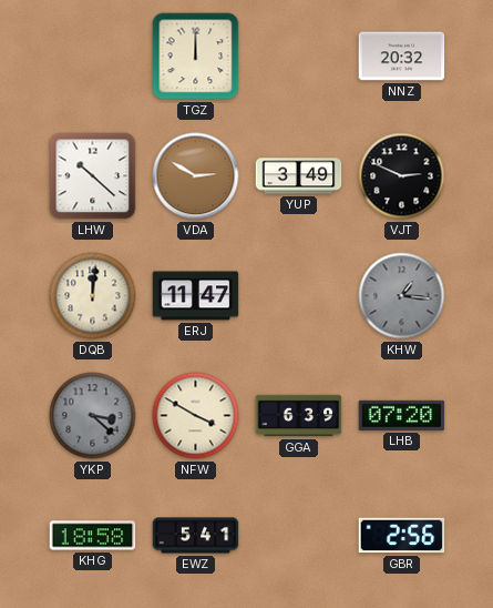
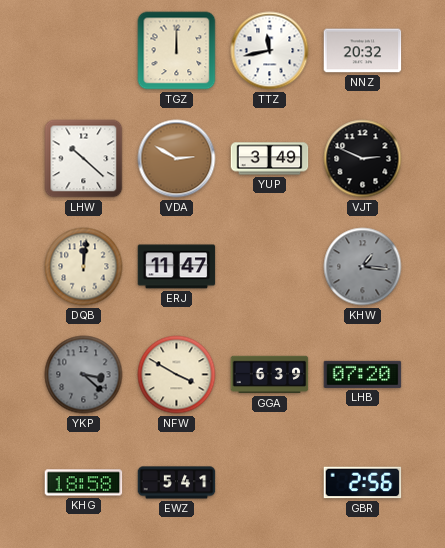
TTZ: none -> 11:43
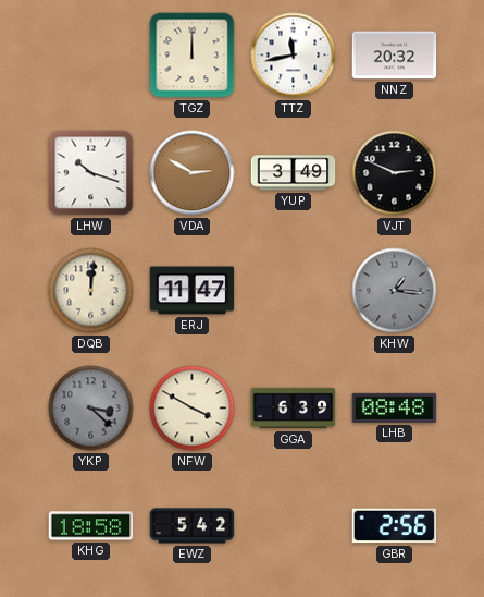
LHW: 10:22 -> 10:18
LHB: 07:20 -> 08:48
EWZ: 5:41 -> 5:42
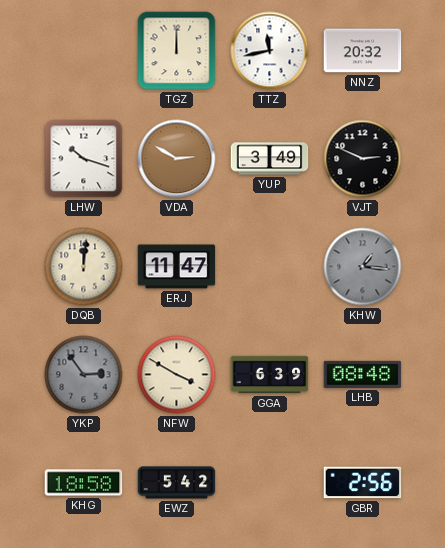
YKP: 3:22 -> 2:54
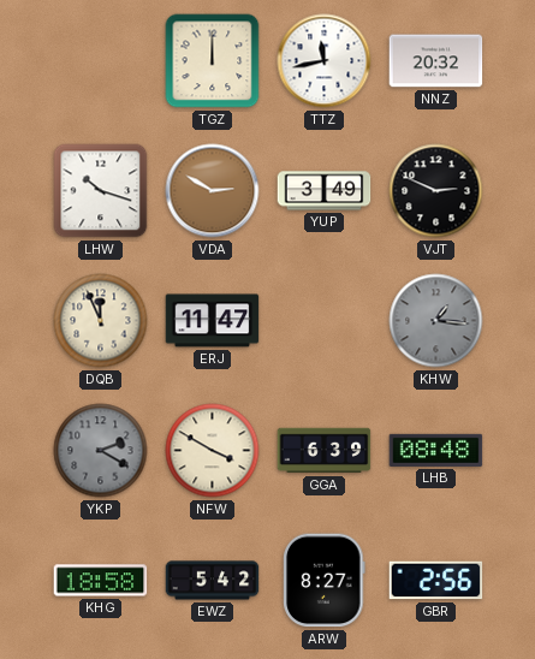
DQB: 12:01 -> 11:56
YKP: 2:54 -> 2:20
ARW: none -> 8:27
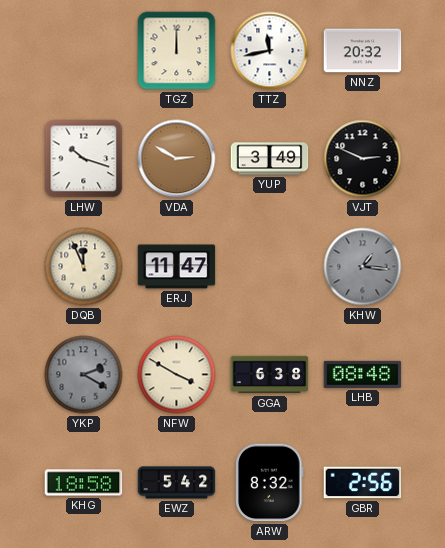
GGA: 6:39 -> 6:38
ARW: 8:27 -> 8:32
